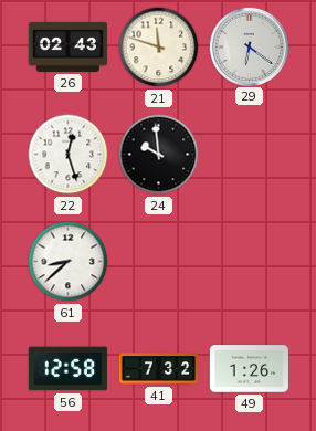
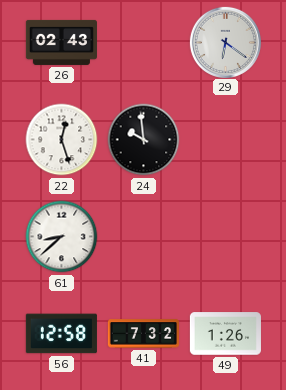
21: 11:48 -> none
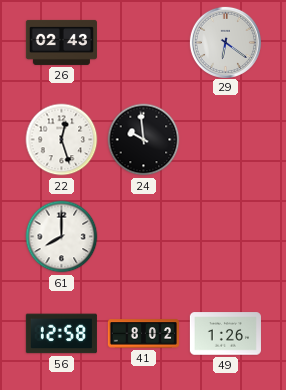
61: 8:38 -> 8:00
41: 7:32 -> 8:02
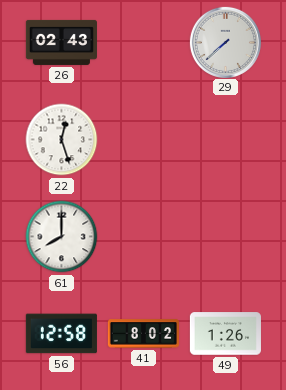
29: 6:21 -> 7:38
24: 9:59 -> none
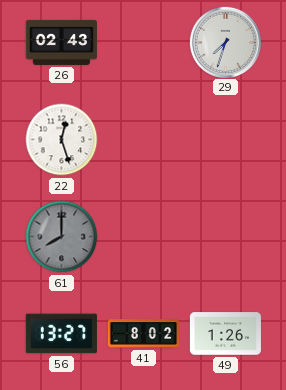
29: 7:38 -> 7:33
61 dial: white -> grey
56: 12:58 -> 13:27
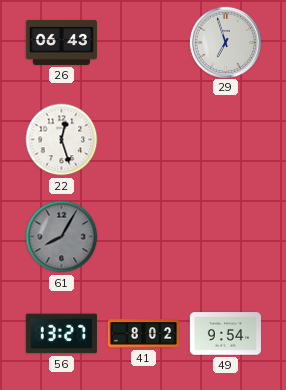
26: 02:43 -> 06:43
29: 7:33 -> 6:57
61: 8:00 -> 8:05
49: 1:26 -> 9:54
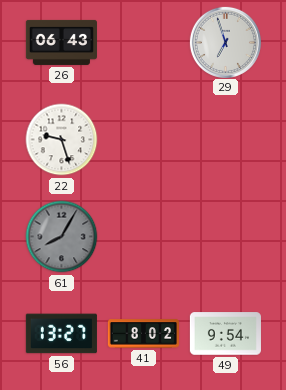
22: 12:27 -> 9:27
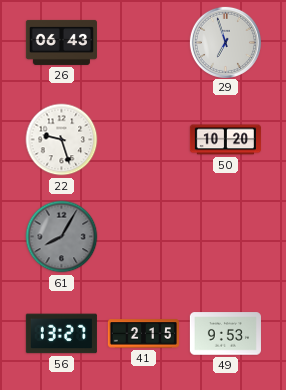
50: none -> 10:20
41: 8:02 -> 2:15
49: 9:54 -> 9:53
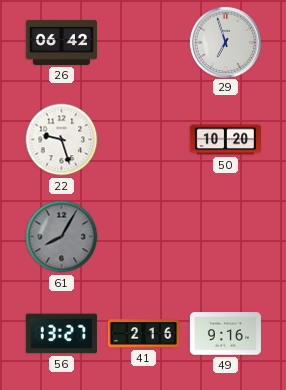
26: 06:43 -> 06:42
41: 2:15 -> 2:16
49: 9:53 -> 9:16
